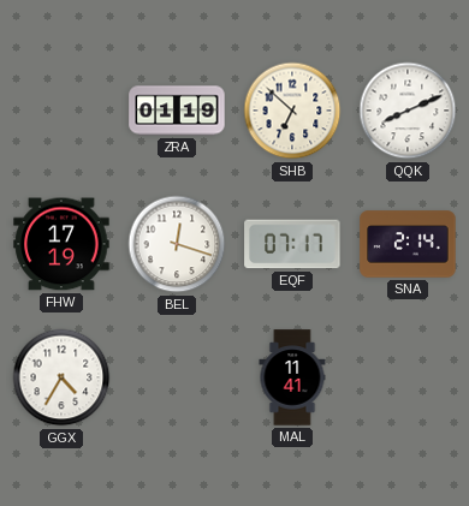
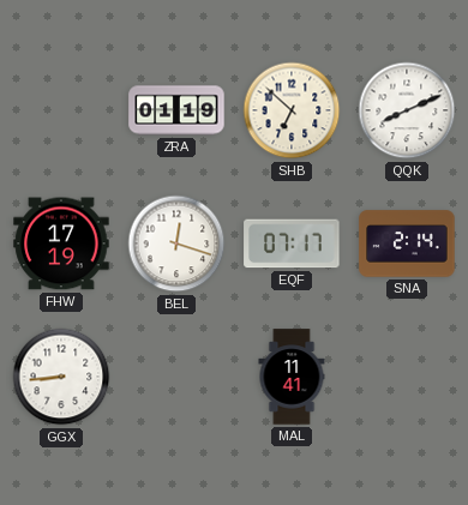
GGX: 4:35 -> 8:44
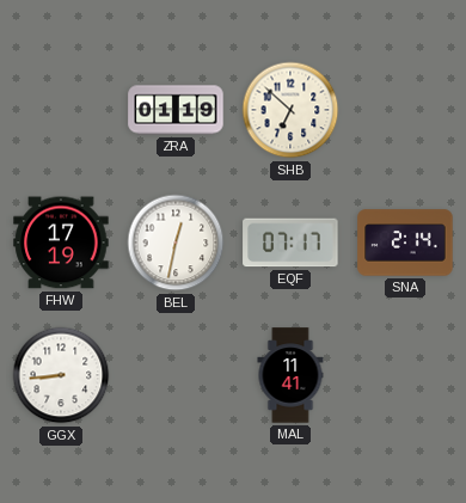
QQK: 8:11 -> none
BEL: 12:18 -> 12:32
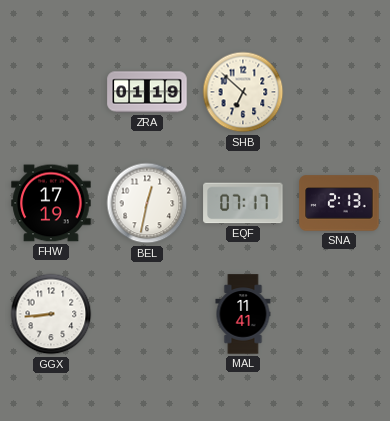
SNA: 2:14 -> 2:13
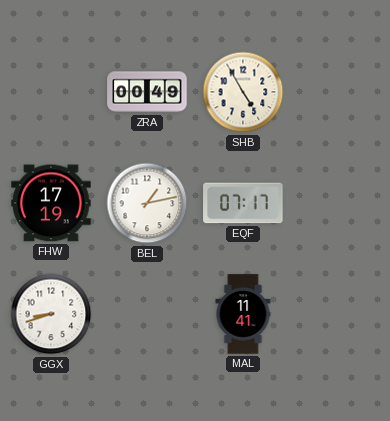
ZRA: 01:19 -> 00:49
SHB: 6:52 -> 4:55
BEL: 12:32 -> 1:13
SNA: 2:13 -> none
GGX: 8:44 -> 8:42
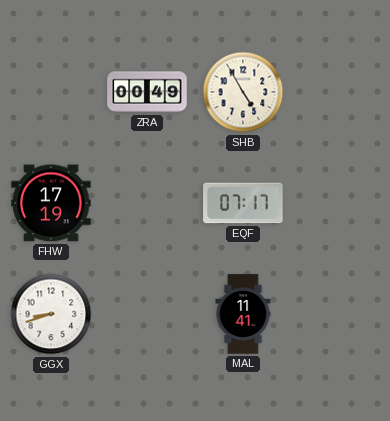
BEL: 1:13 -> none
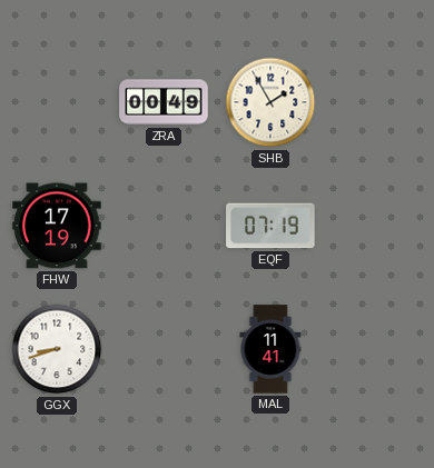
SHB: 4:55 -> 1:55
EQF: 07:17 -> 07:19
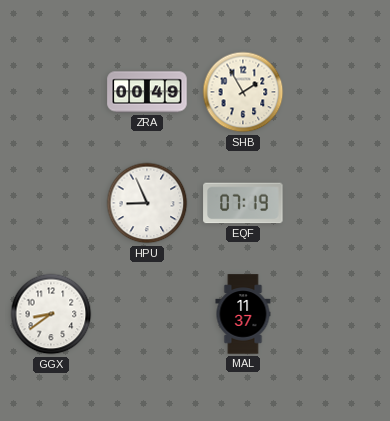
FHW: 17:19 -> none
HPU: none -> 8:56
GGX: 8:42 -> 8:39
MAL: 11:41 -> 11:37
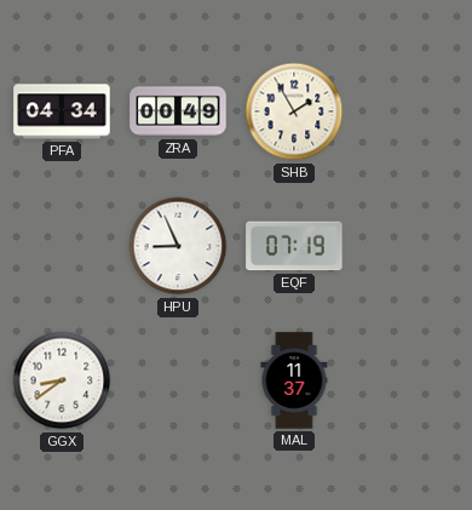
PFA: none -> 04:34
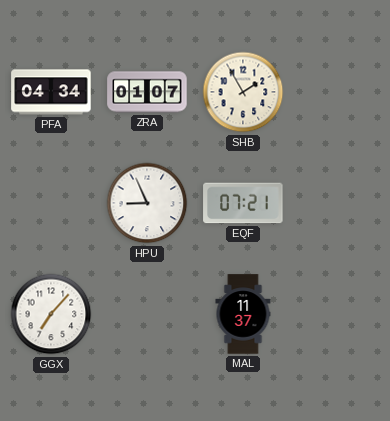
ZRA: 00:49 -> 01:07
EQF: 07:19 -> 07:21
GGX: 8:39 -> 7:07
